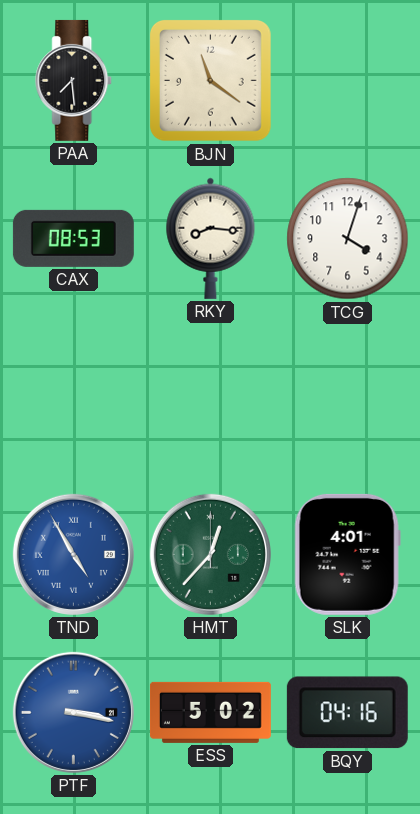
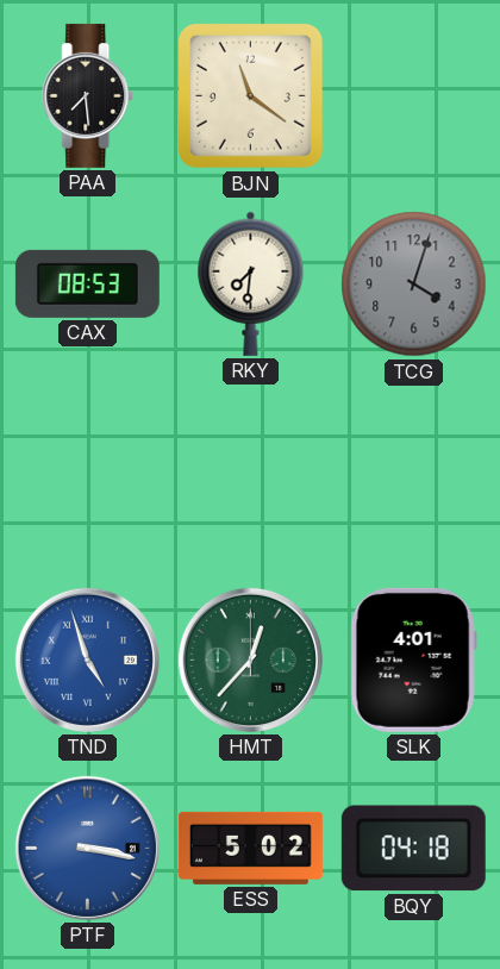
RKY: 8:16 -> 7:31
TCG dial: white -> grey
TND: 4:55 -> 4:57
BQY: 04:16 -> 04:18
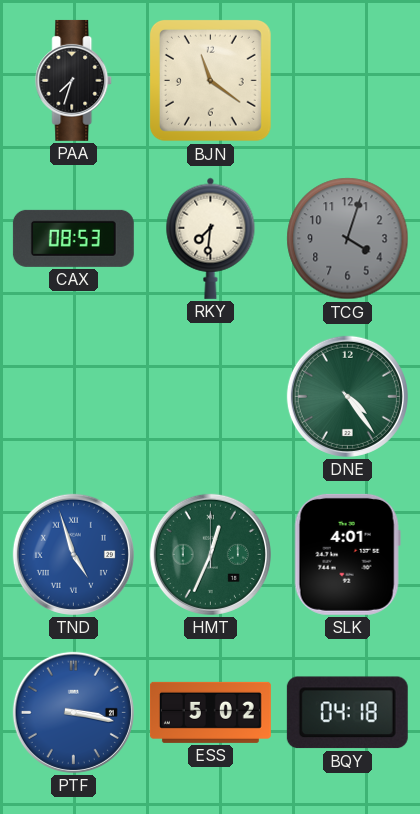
PAA: 7:29 -> 7:33
DNE: none -> 4:24
HMT: 12:37 -> 12:34
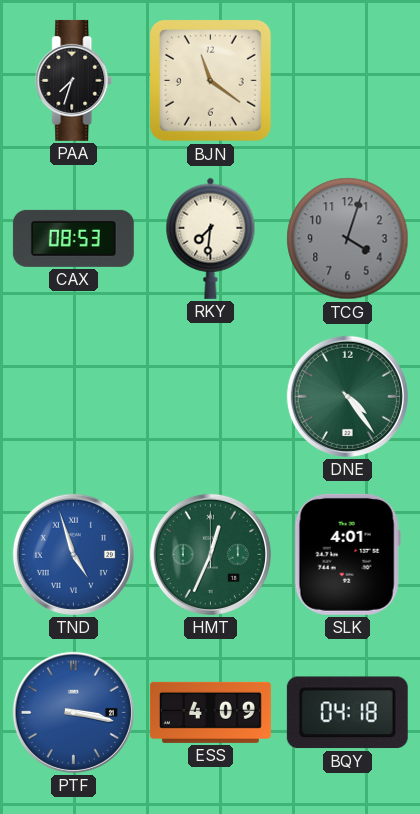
ESS: 5:02 -> 4:09
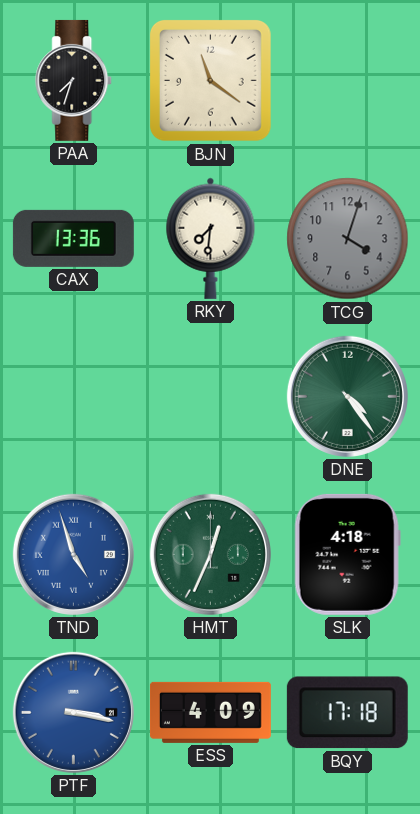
CAX: 08:53 -> 13:36
SLK: 4:01 -> 4:18
BQY: 04:18 -> 17:18
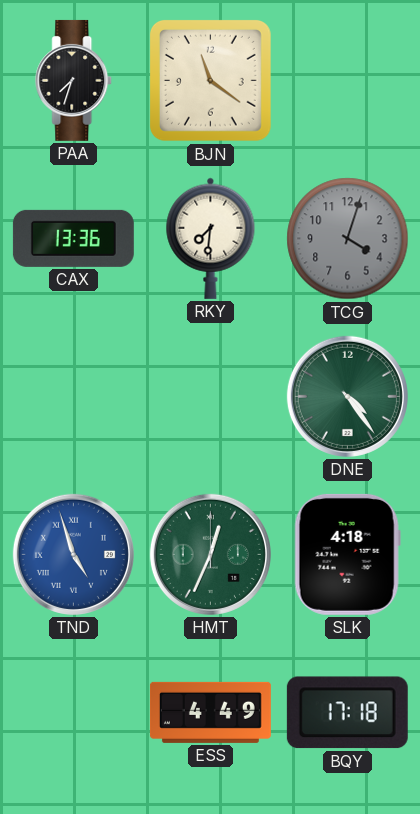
PTF: 3:17 -> none
ESS: 4:09 -> 4:49
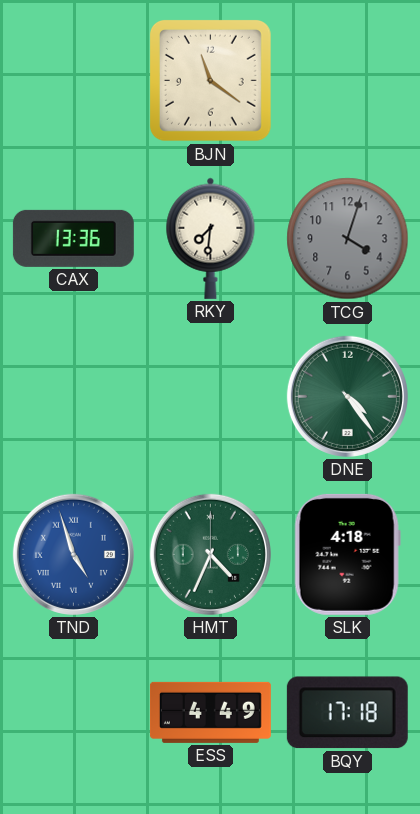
PAA: 7:33 -> none
HMT: 12:34 -> 4:34
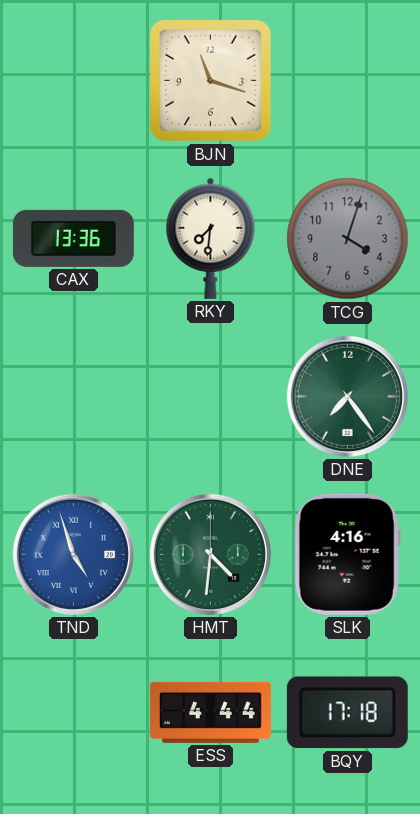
BJN: 11:21 -> 11:18
DNE: 4:24 -> 7:24
HMT: 4:34 -> 4:31
SLK: 4:18 -> 4:16
ESS: 4:49 -> 4:44
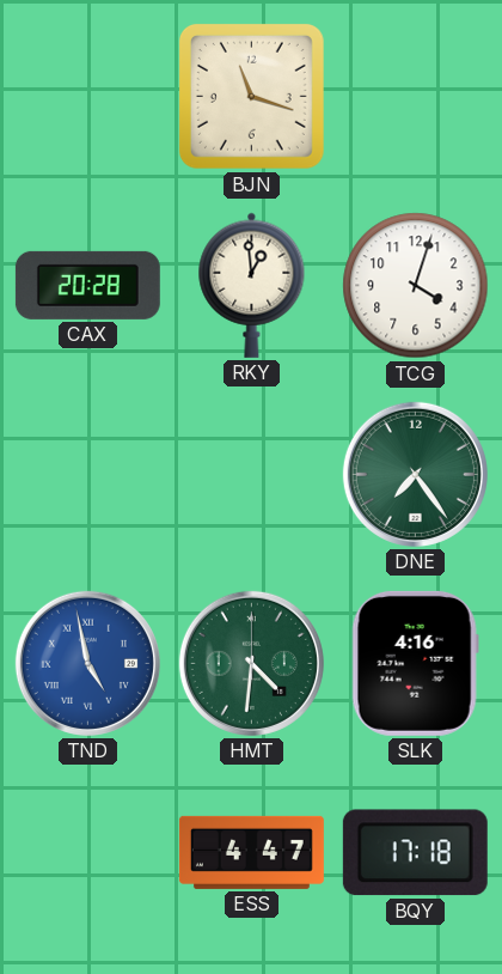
CAX: 13:36 -> 20:28
RKY: 7:31 -> 12:59
TCG dial: grey -> white
TND: 4:57 -> 4:58
ESS: 4:44 -> 4:47
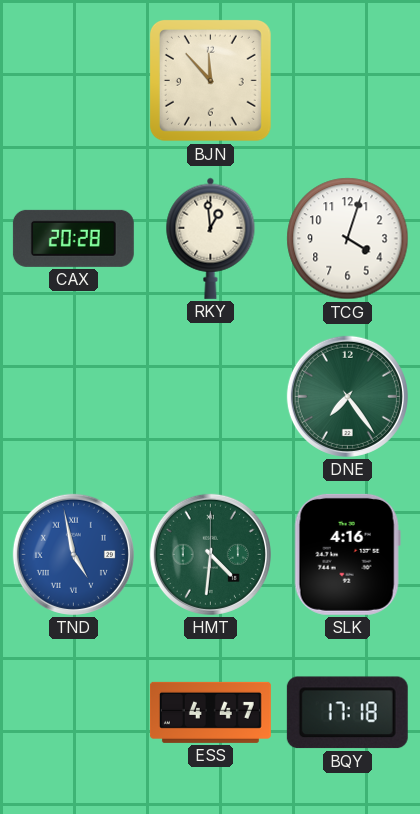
BJN: 11:18 -> 11:53
